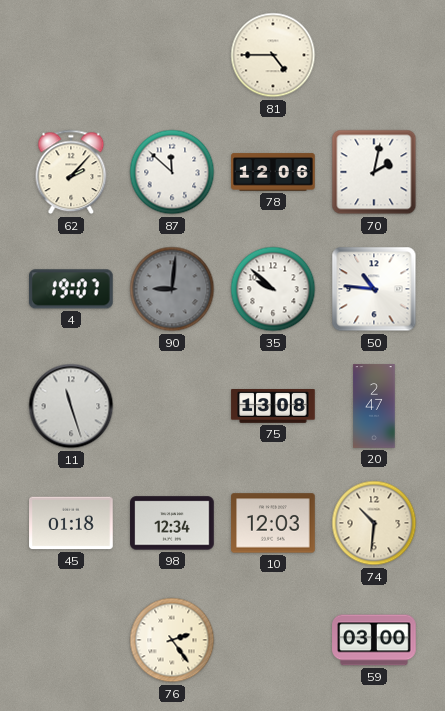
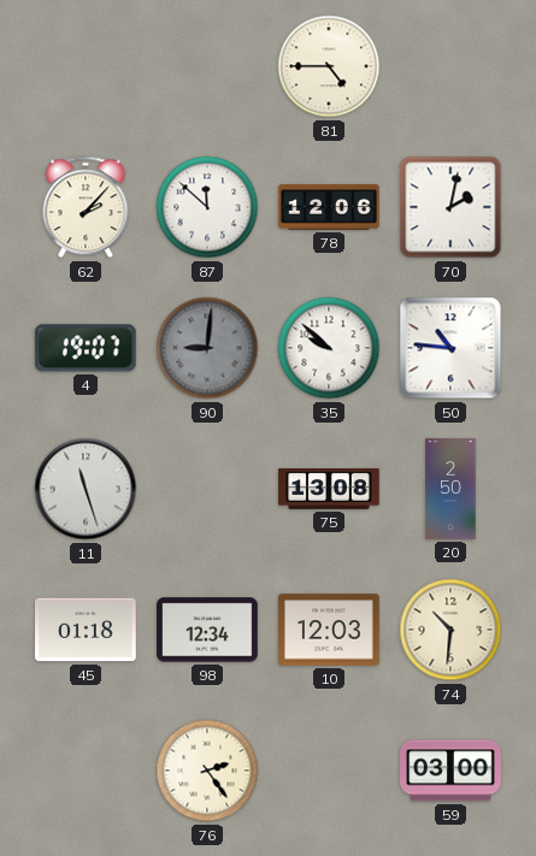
20: 2:47 -> 2:50
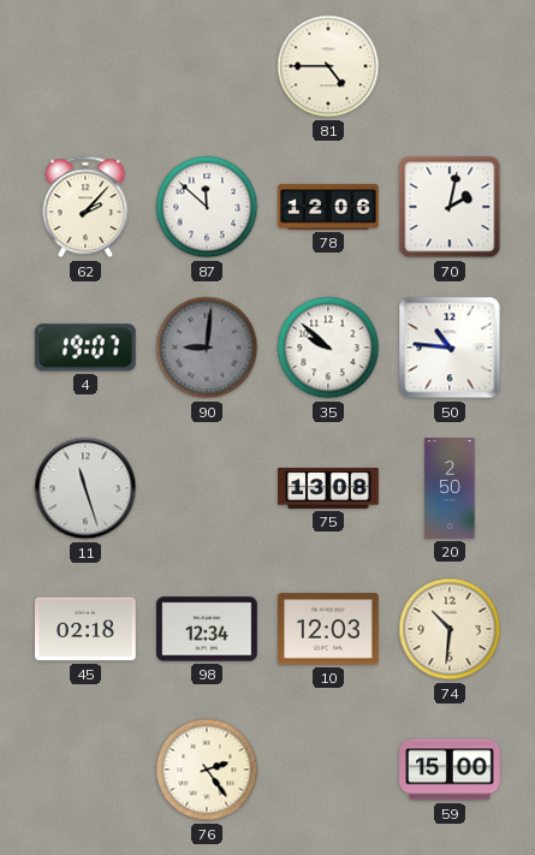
45: 01:18 -> 02:18
59: 03:00 -> 15:00
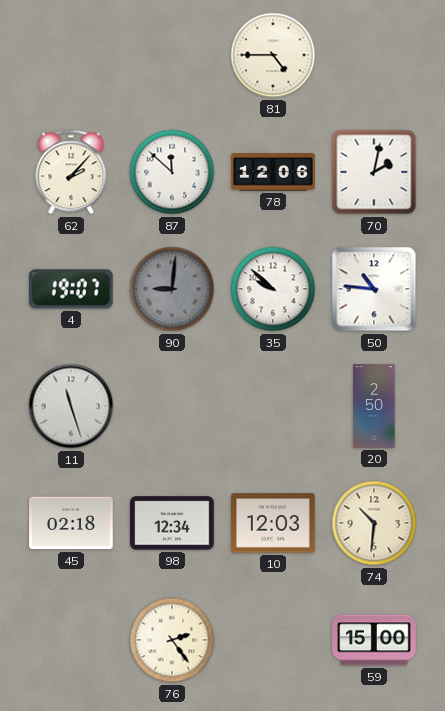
75: 13:08 -> none
